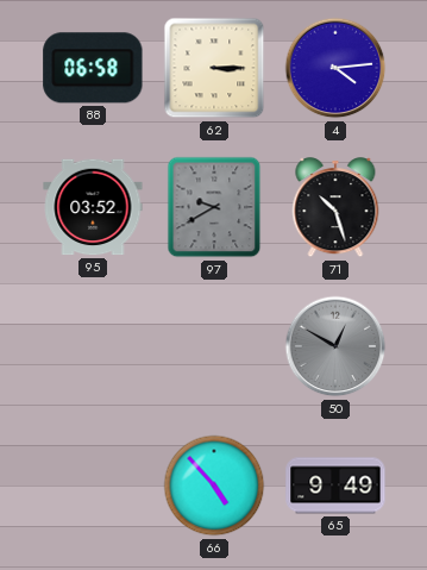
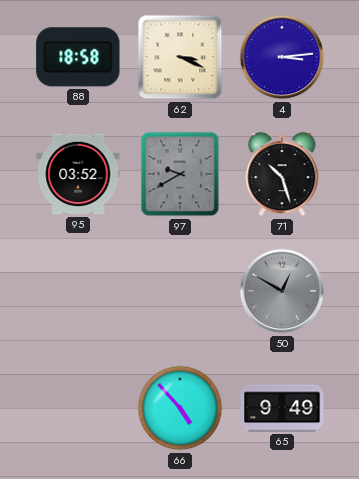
88: 06:58 -> 18:58
62: 3:15 -> 3:19
4: 4:14 -> 3:14
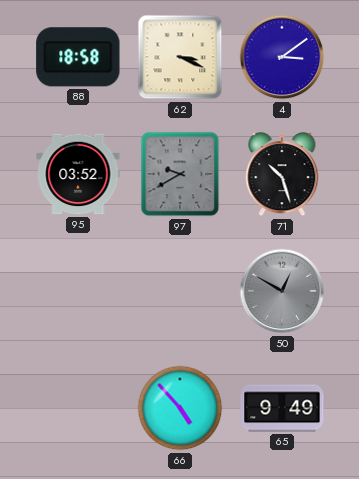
4: 3:14 -> 3:09
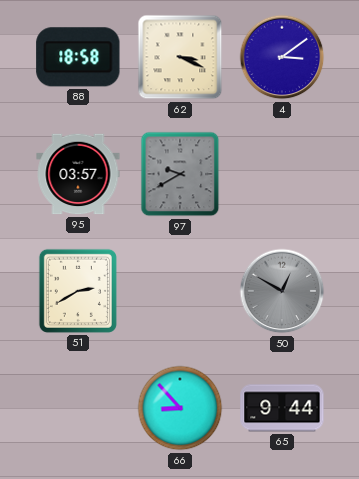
95: 03:52 -> 03:57
71: 10:27 -> none
51: none -> 2:40
66: 4:53 -> 8:53
65: 9:49 -> 9:44
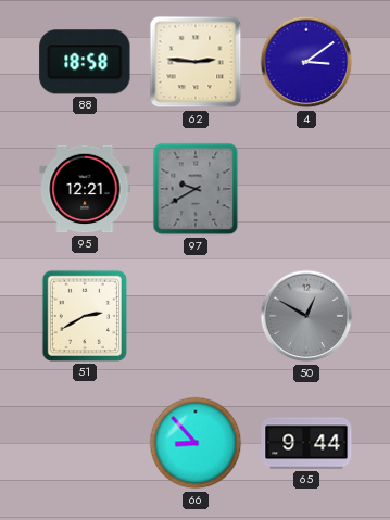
62: 3:19 -> 2:46
95: 03:57 -> 12:21
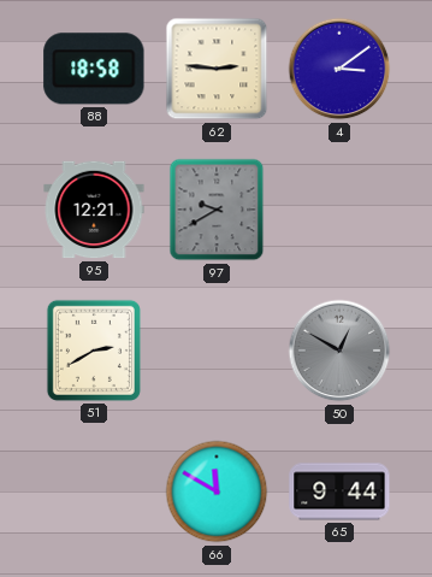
66: 8:53 -> 11:50
